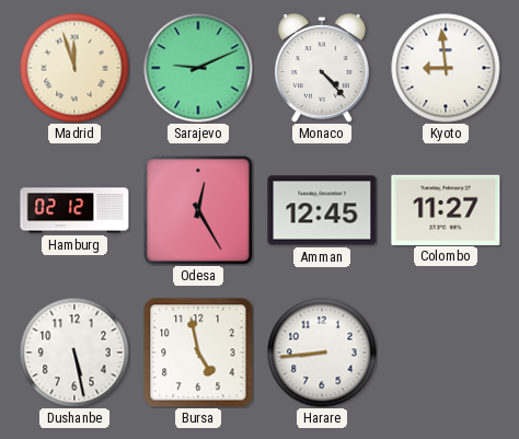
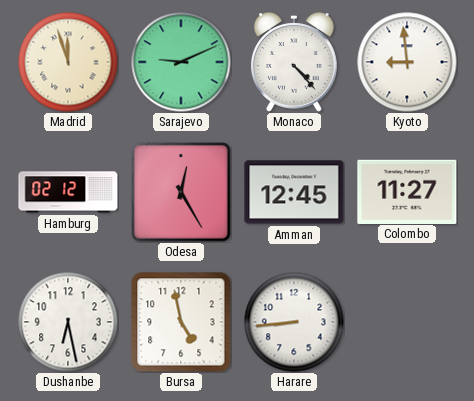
Dushanbe: 5:28 -> 6:28
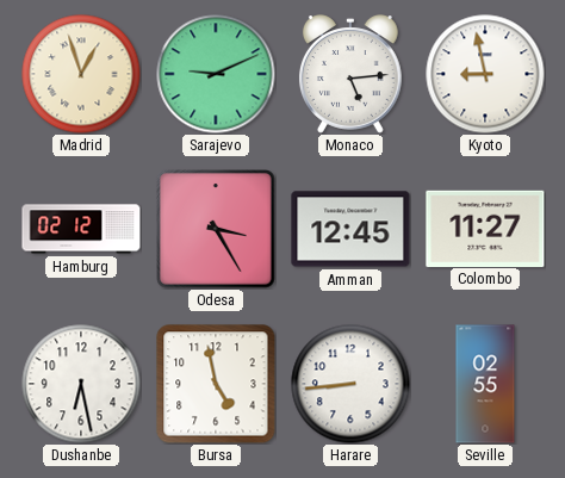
Madrid: 11:57 -> 12:57
Monaco: 4:23 -> 5:14
Kyoto: 8:59 -> 8:58
Odesa: 12:25 -> 3:25
Seville: none -> 02:55
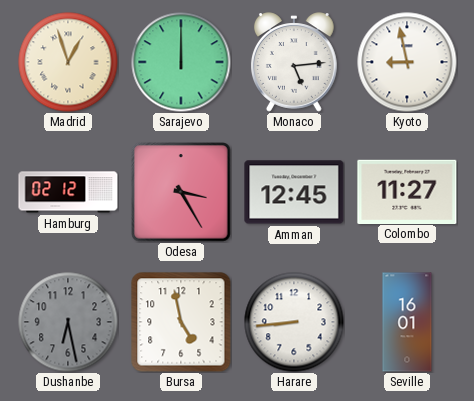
Sarajevo: 9:11 -> 12:00
Dushanbe dial: white -> grey
Seville: 02:55 -> 16:01
